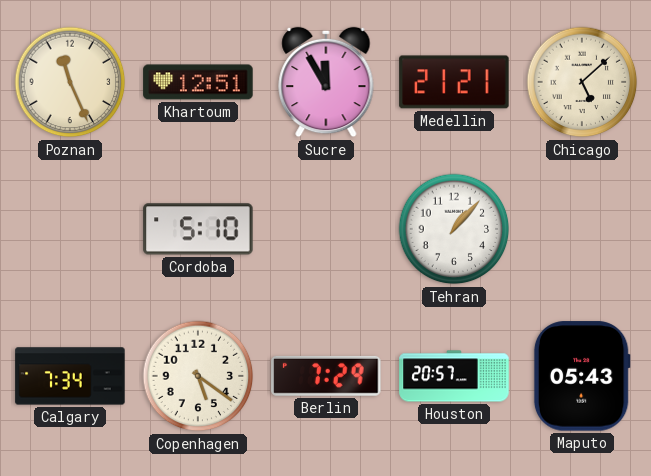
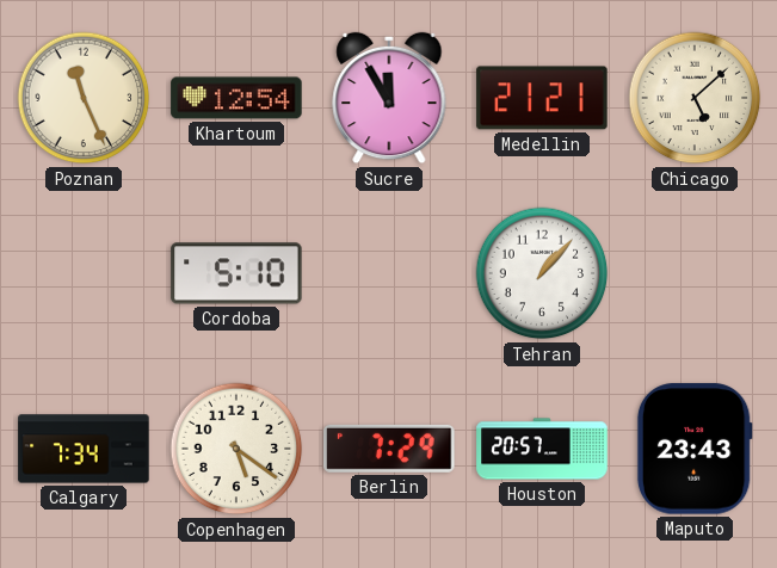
Khartoum: 12:51 -> 12:54
Maputo: 05:43 -> 23:43
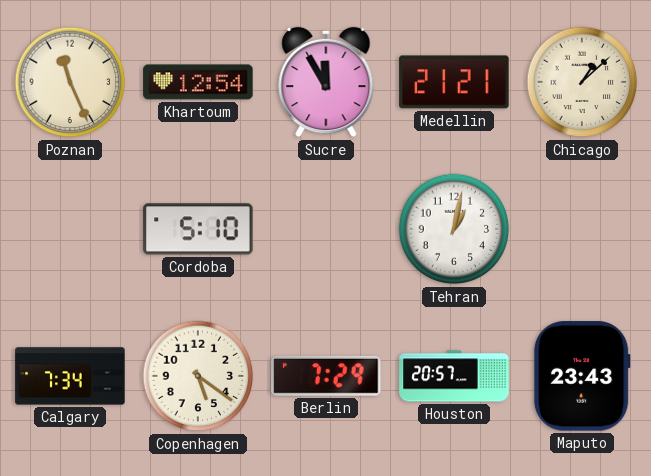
Chicago: 5:08 -> 1:08
Tehran: 1:07 -> 1:02
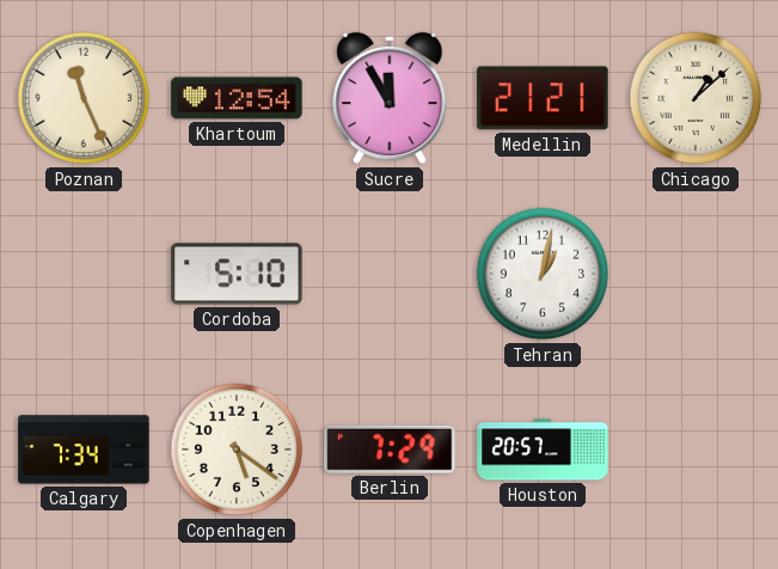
Maputo: 23:43 -> none
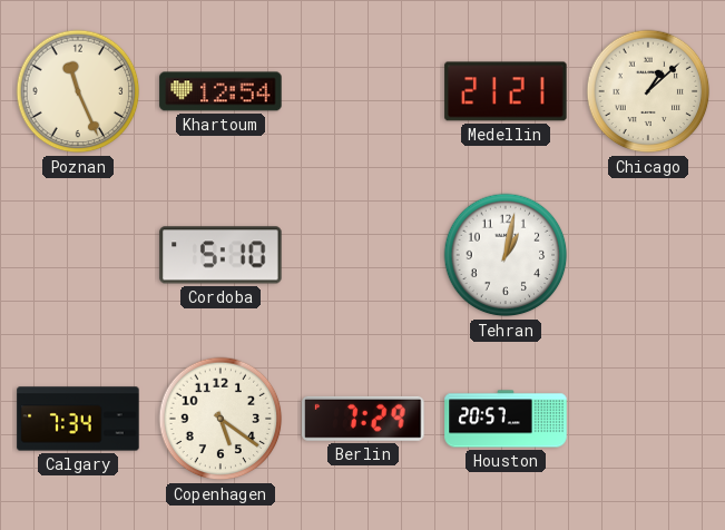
Sucre: 11:55 -> none
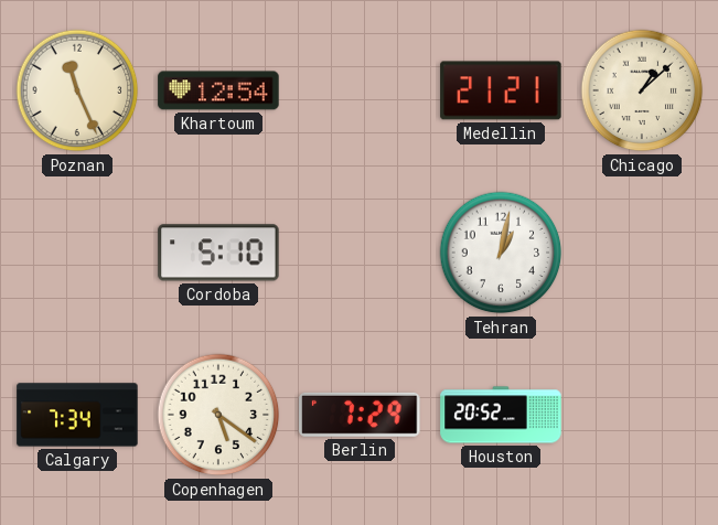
Houston: 20:57 -> 20:52
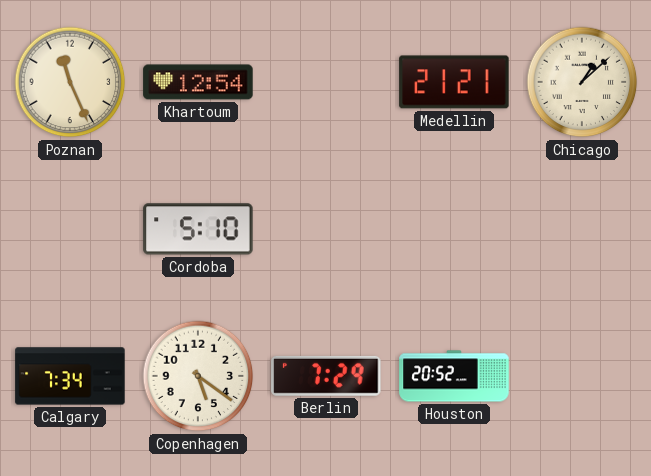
Tehran: 1:02 -> none
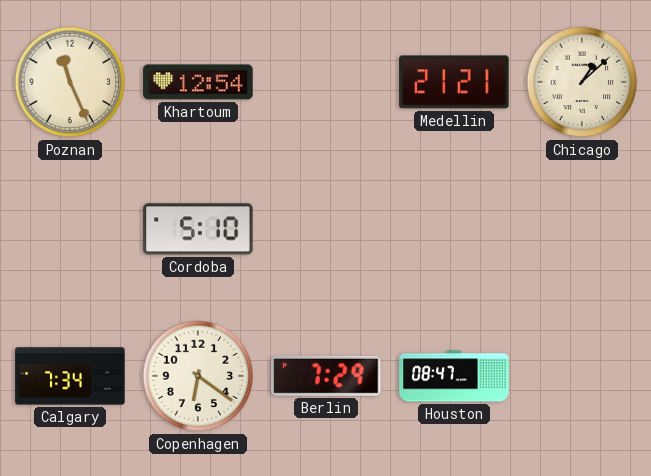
Copenhagen: 5:21 -> 6:21
Houston: 20:52 -> 08:47
